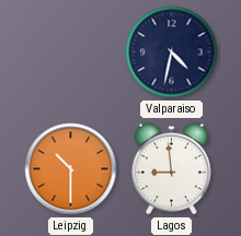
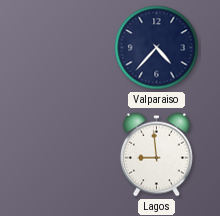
Valparaiso: 4:32 -> 4:37
Leipzig: 10:30 -> none
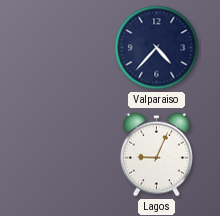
Lagos: 8:59 -> 9:04
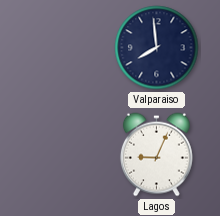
Valparaiso: 4:37 -> 7:59
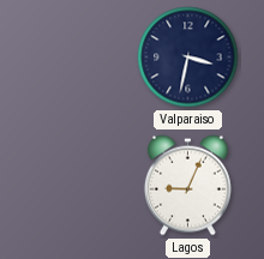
Valparaiso: 7:59 -> 3:32
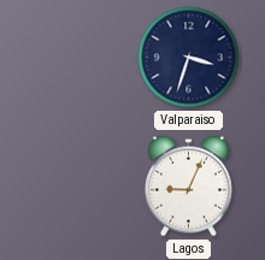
Valparaiso: 3:32 -> 3:33
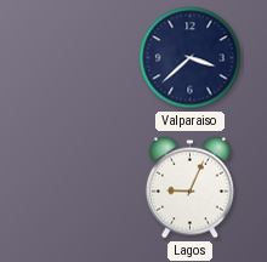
Valparaiso: 3:33 -> 3:38
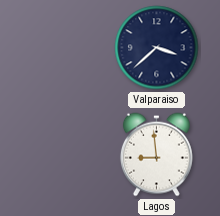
Lagos: 9:04 -> 8:59
